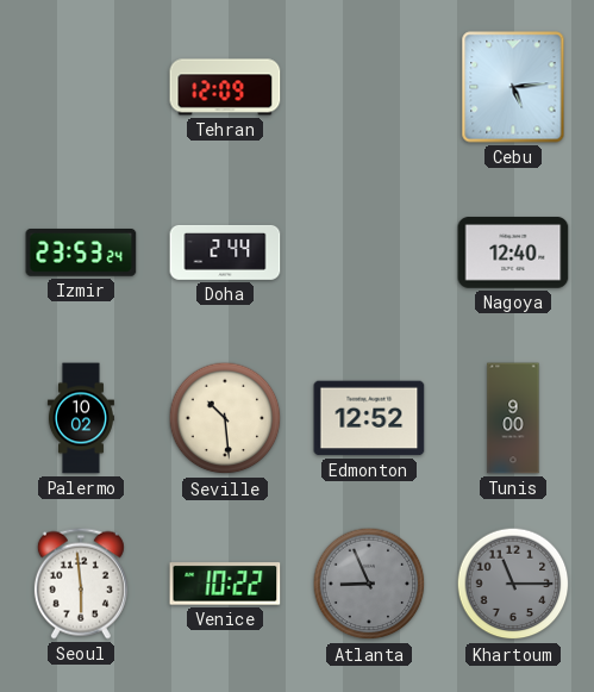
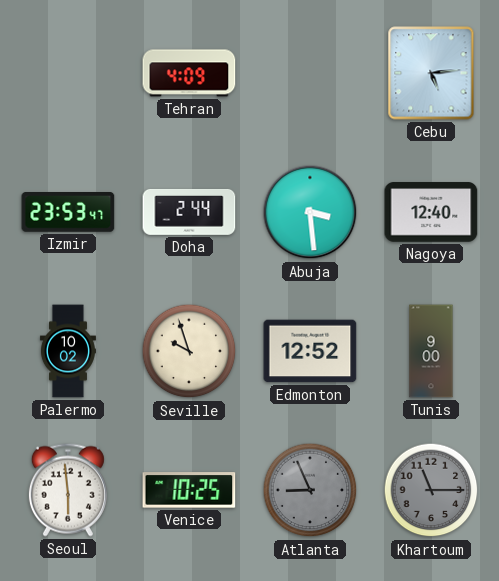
Tehran: 12:09 -> 4:09
Izmir: 23:53:24 -> 23:53:47
Abuja: none -> 3:29
Seville: 10:29 -> 9:57
Venice: 10:22 -> 10:25
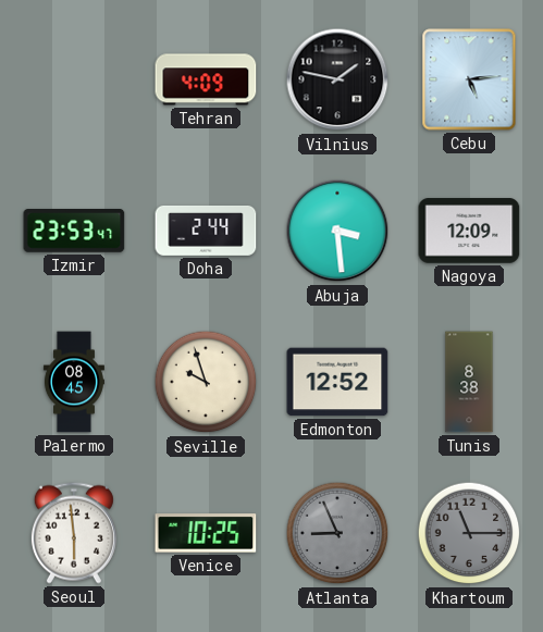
Vilnius: none -> 1:47
Nagoya: 12:40 -> 12:09
Palermo: 10:02 -> 08:45
Tunis: 9:00 -> 8:38
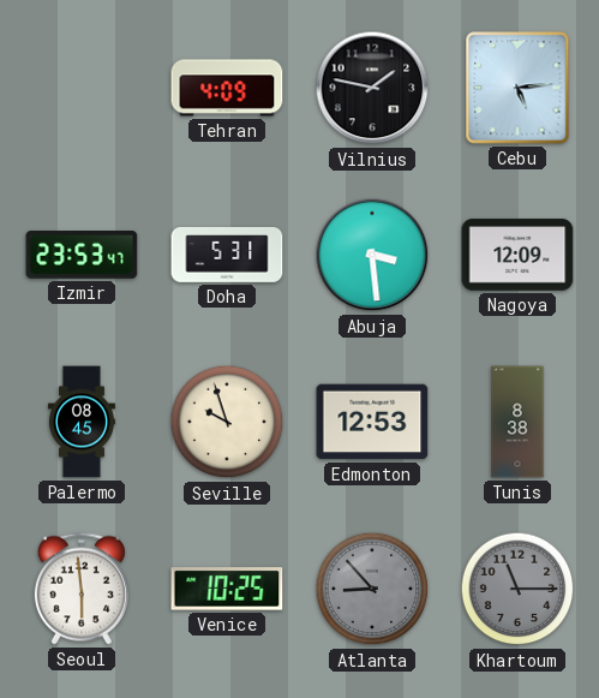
Doha: 2:44 -> 5:31
Edmonton: 12:52 -> 12:53
Atlanta: 8:56 -> 8:53
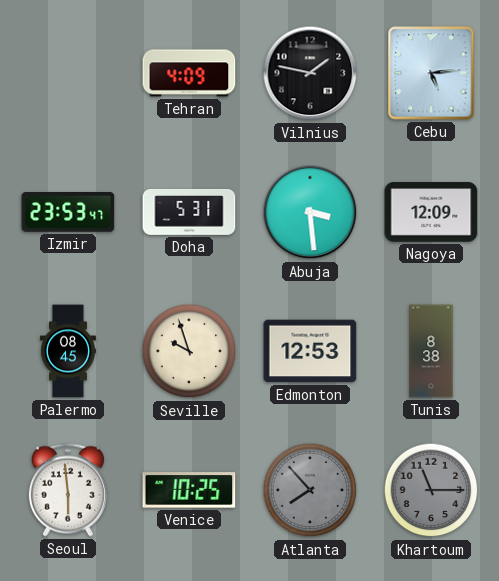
Atlanta: 8:53 -> 7:53
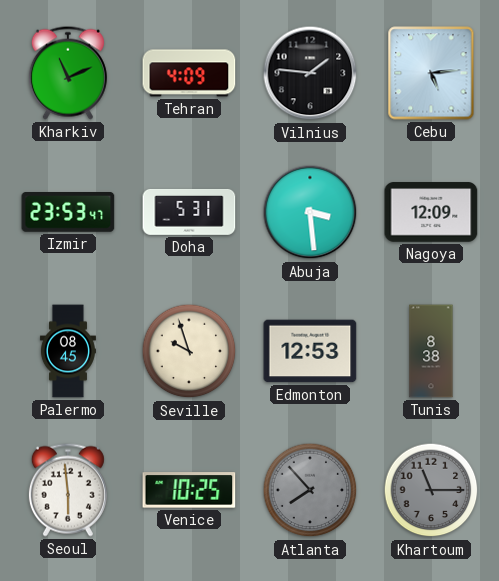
Kharkiv: none -> 11:11
Vilnius: 1:47 -> 1:46
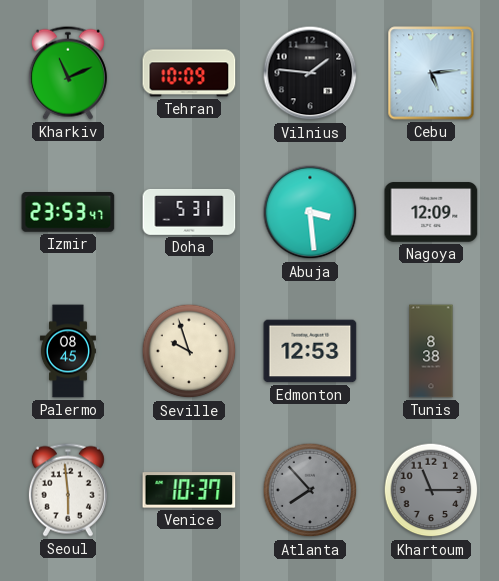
Tehran: 4:09 -> 10:09
Venice: 10:25 -> 10:37
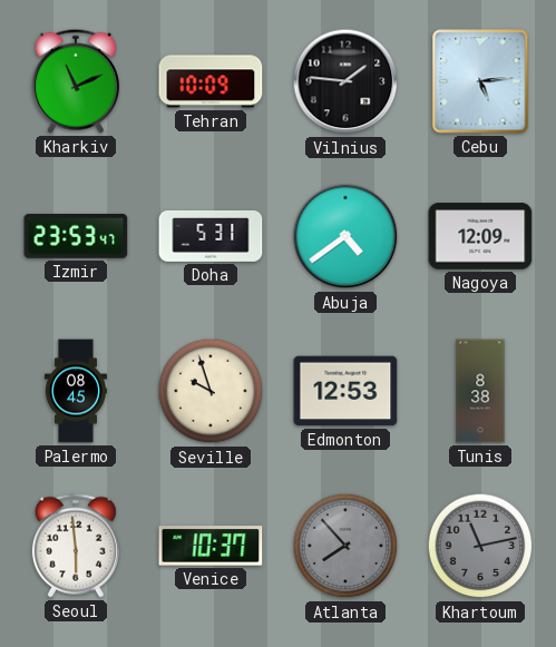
Abuja: 3:29 -> 4:39
Khartoum: 11:15 -> 11:13
